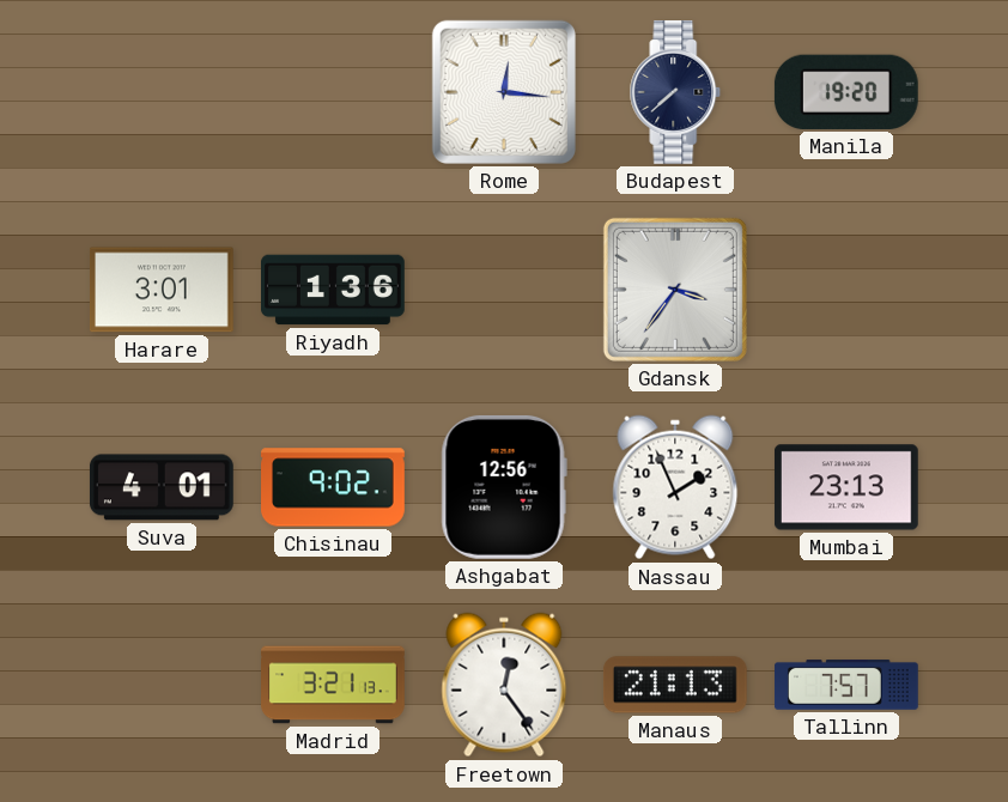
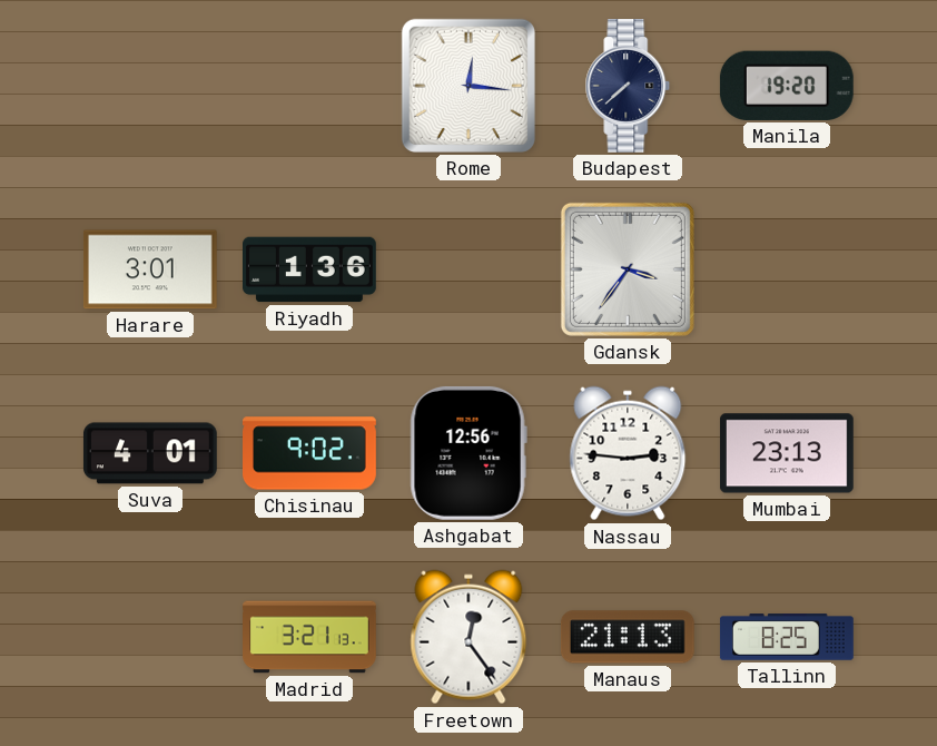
Nassau: 1:56 -> 2:46
Tallinn: 7:57 -> 8:25
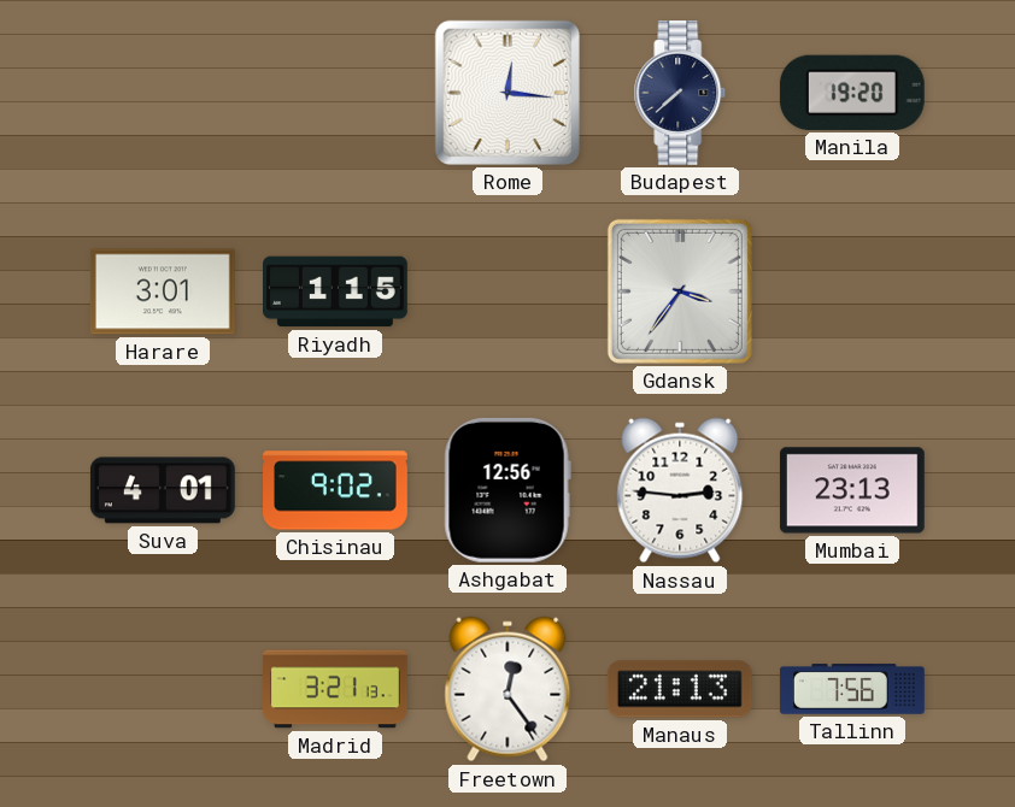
Riyadh: 1:36 -> 1:15
Tallinn: 8:25 -> 7:56
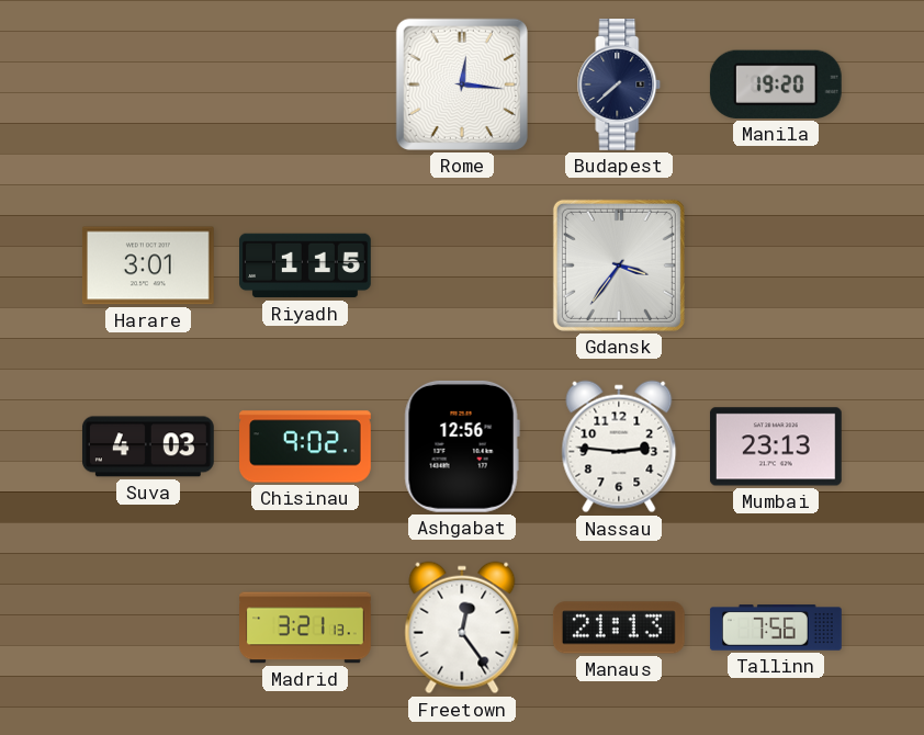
Suva: 4:01 -> 4:03
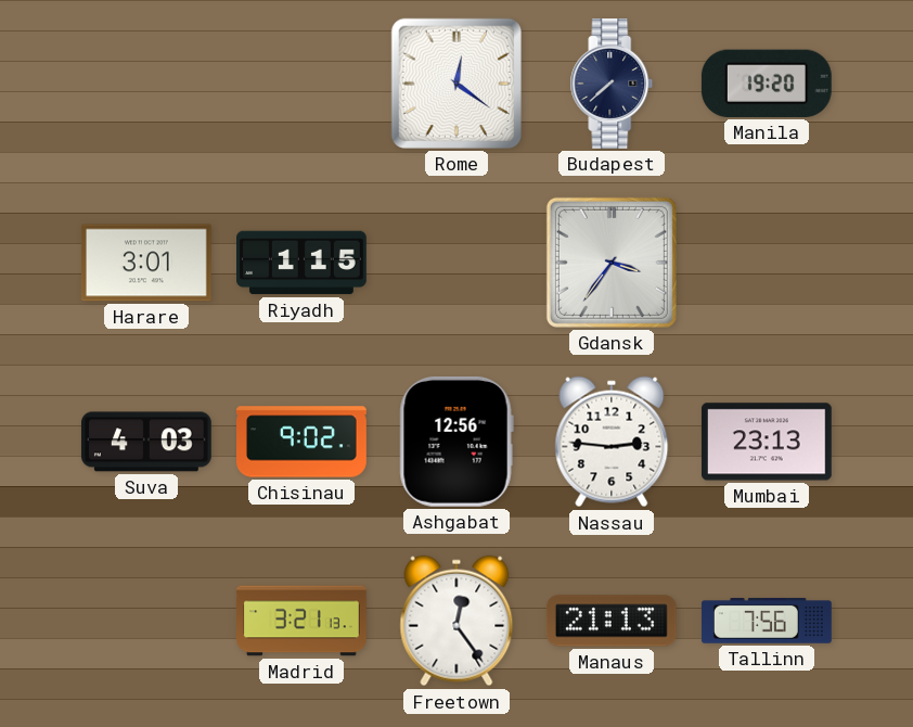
Rome: 12:16 -> 12:21
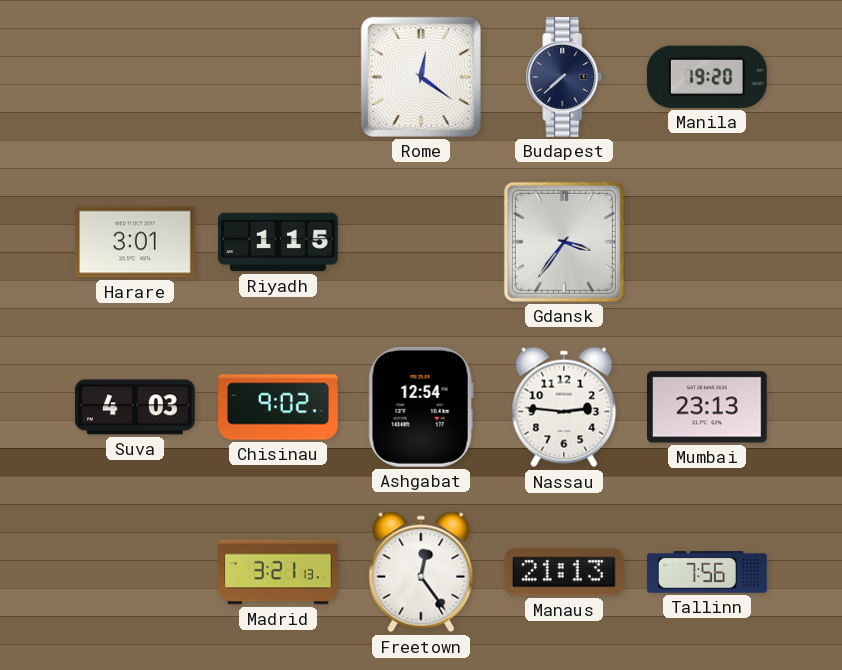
Ashgabat: 12:56 -> 12:54
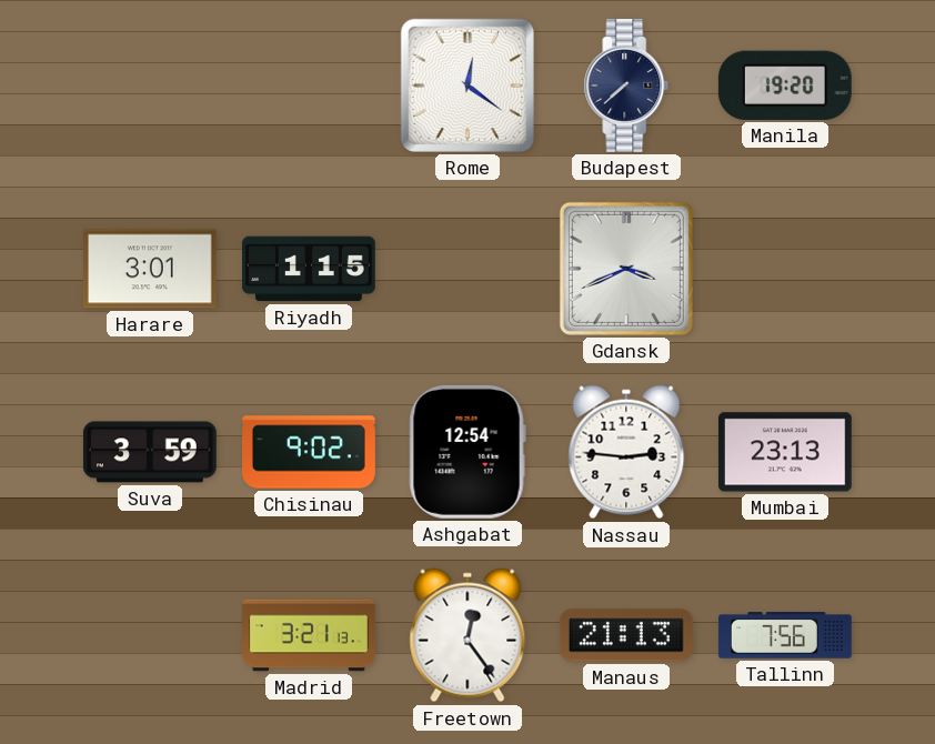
Gdansk: 3:36 -> 3:41
Suva: 4:03 -> 3:59
